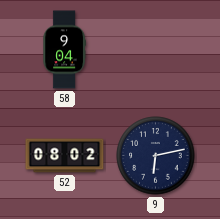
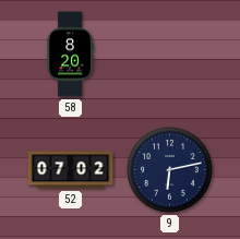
58: 9:04 -> 8:20
52: 08:02 -> 07:02
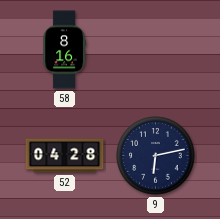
58: 8:20 -> 8:16
52: 07:02 -> 04:28
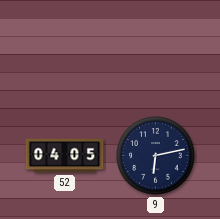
58: 8:16 -> none
52: 04:28 -> 04:05
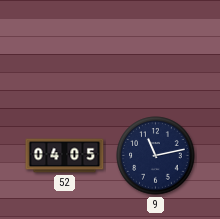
9: 6:13 -> 11:13
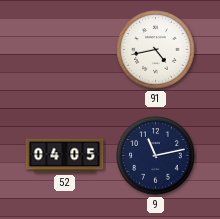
91: none -> 4:43
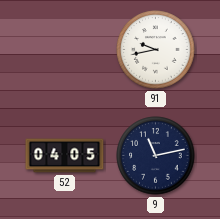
91: 4:43 -> 9:43
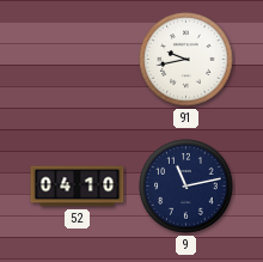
52: 04:05 -> 04:10
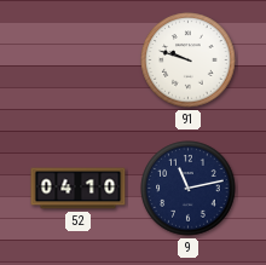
91: 9:43 -> 9:48
